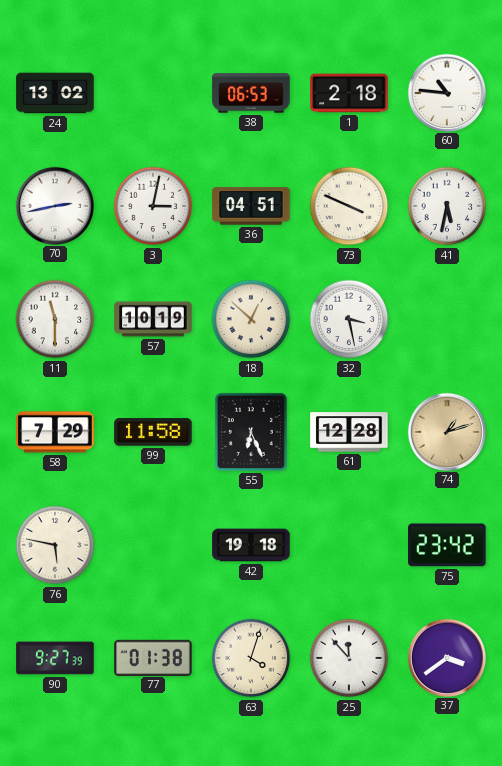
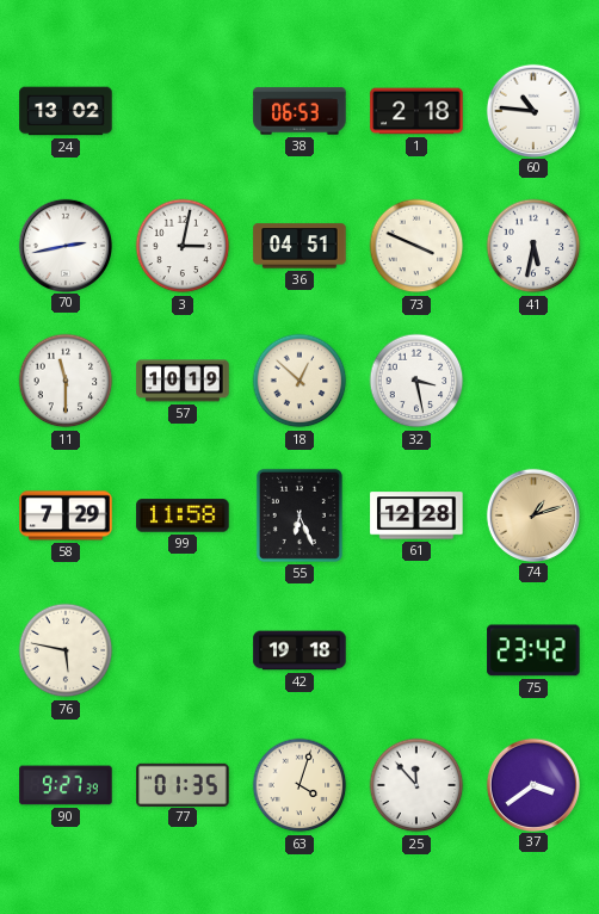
77: 01:38 -> 01:35
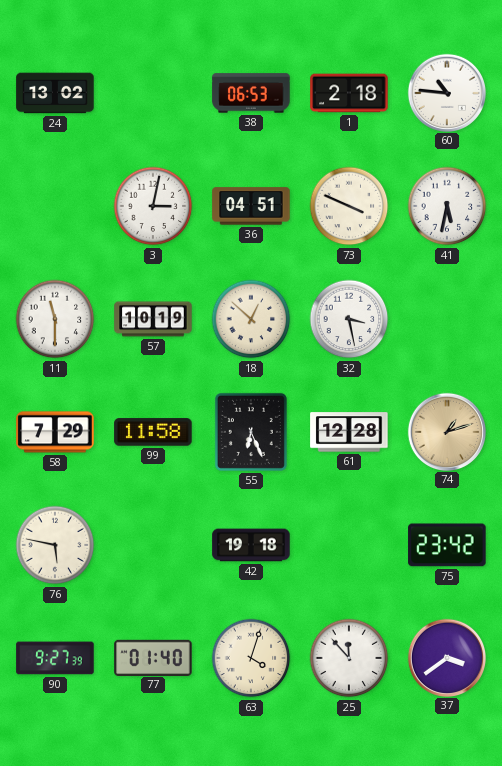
70: 2:43 -> none
77: 01:35 -> 01:40
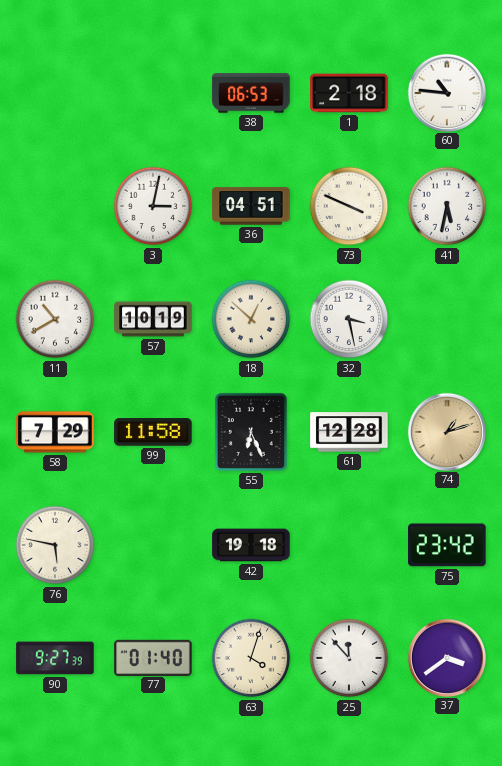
24: 13:02 -> none
11: 11:30 -> 10:40
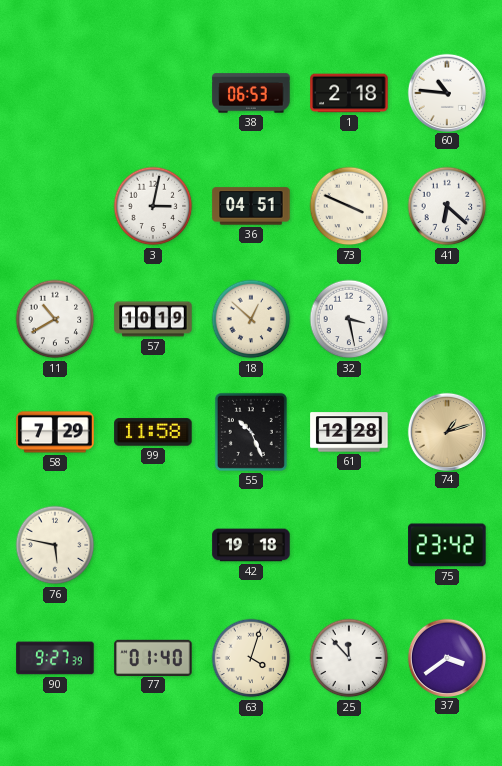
41: 5:32 -> 6:22
55: 6:26 -> 10:26
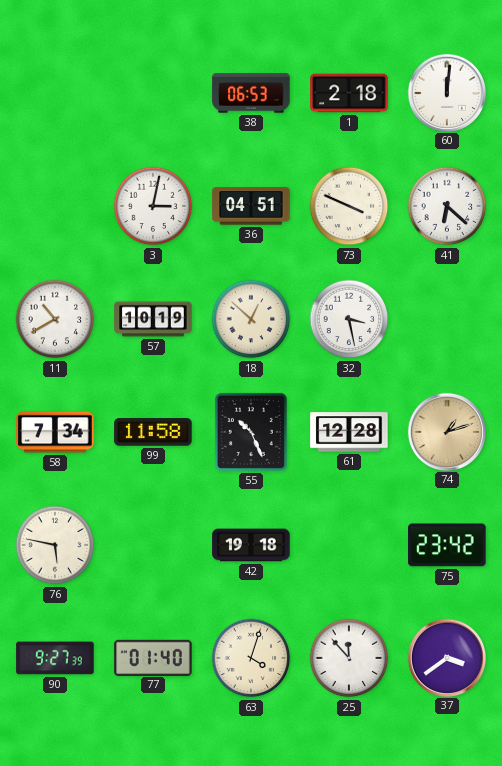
60: 10:46 -> 12:01
58: 7:29 -> 7:34
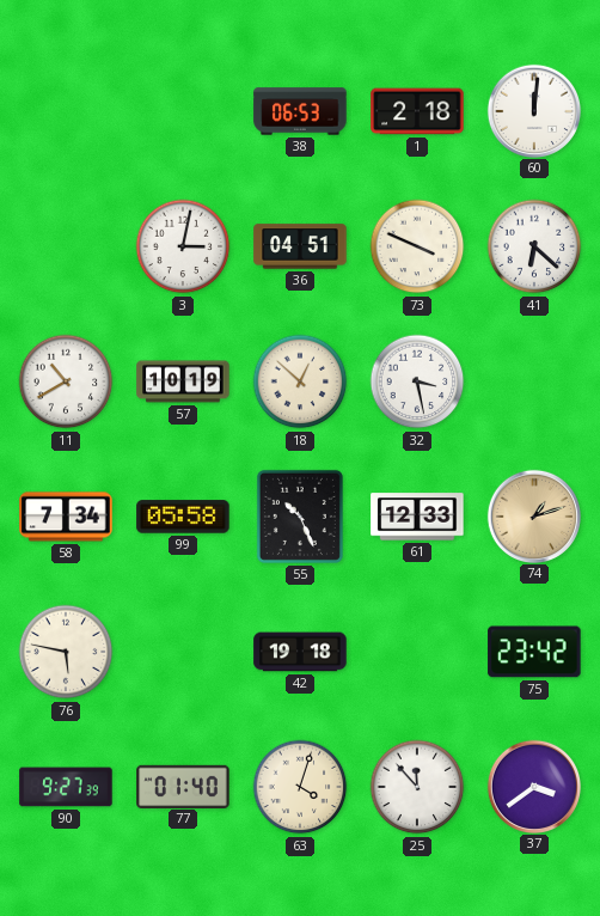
99: 11:58 -> 05:58
61: 12:28 -> 12:33
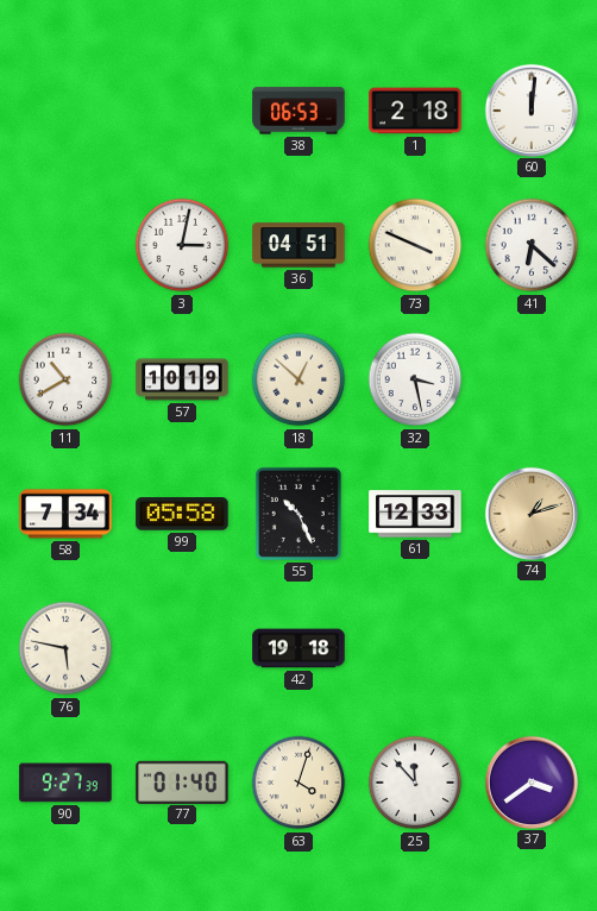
75: 23:42 -> none
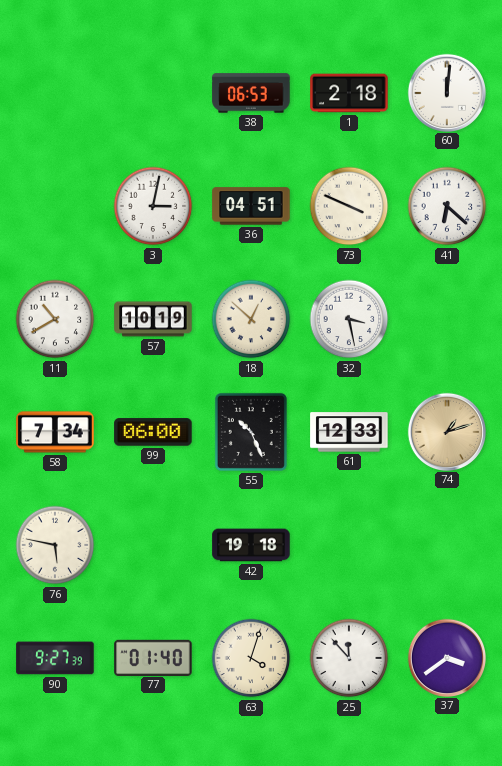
99: 05:58 -> 06:00
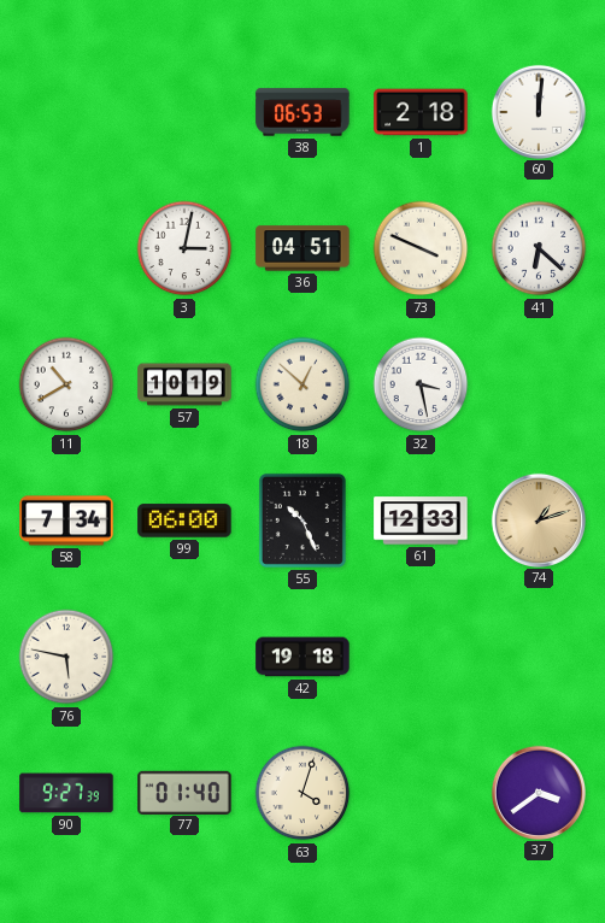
25: 11:53 -> none
